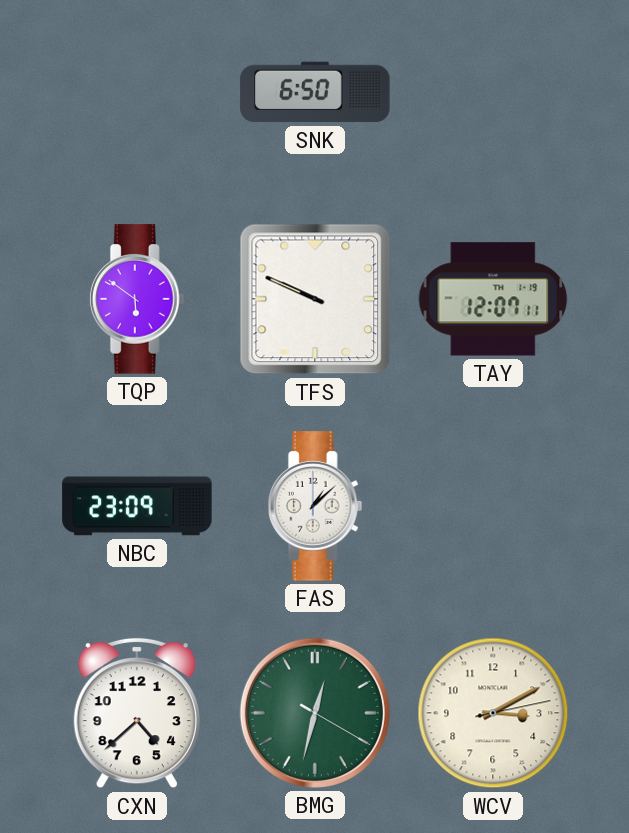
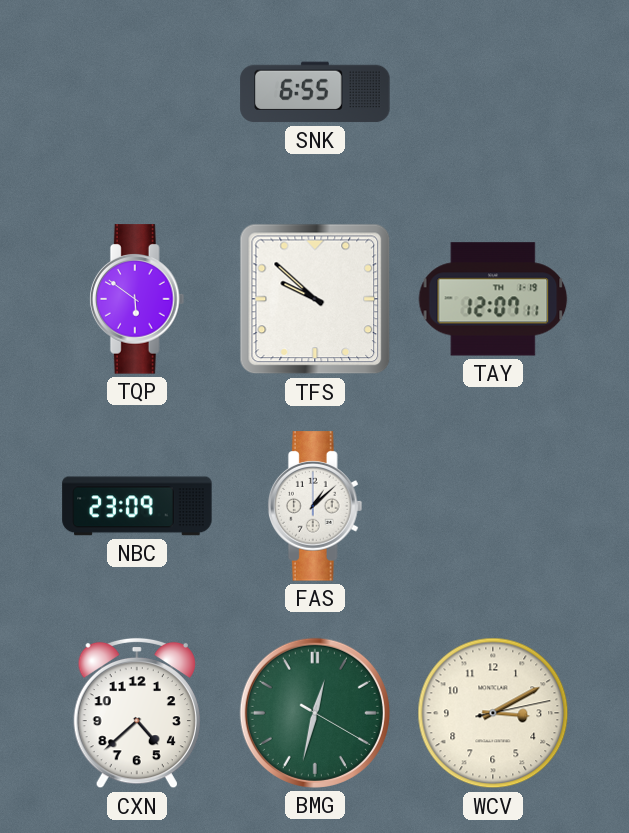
SNK: 6:50 -> 6:55
TFS: 9:49 -> 9:52
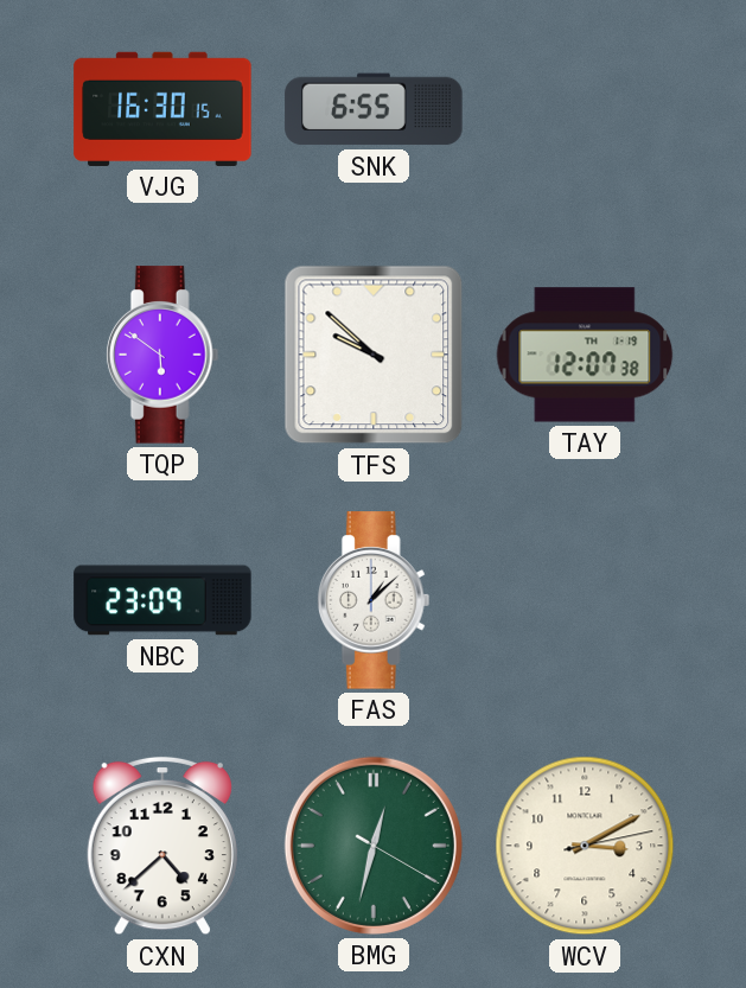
VJG: none -> 16:30
TAY: 12:07:11 -> 12:07:38
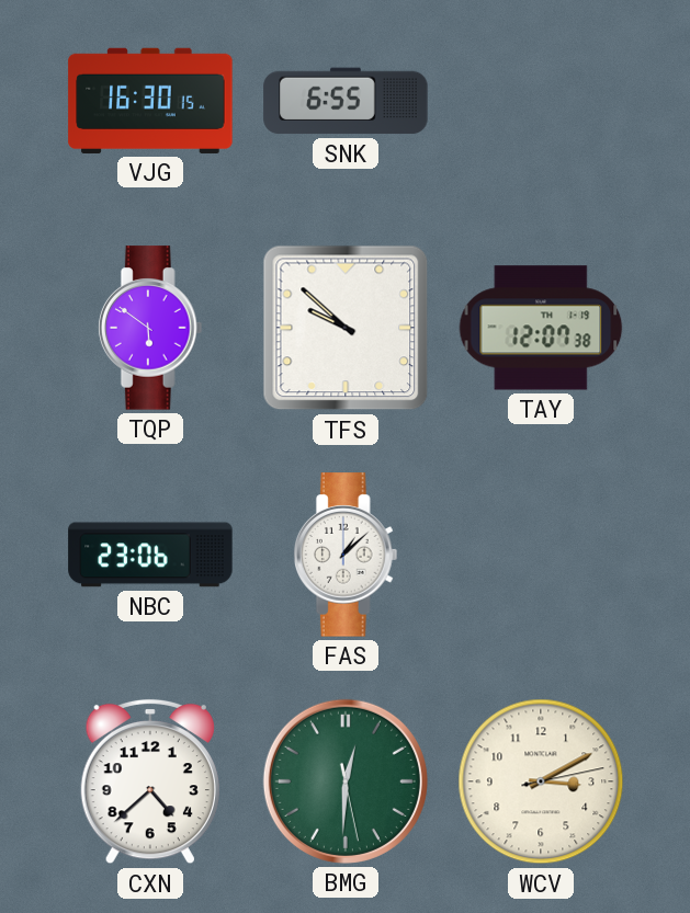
NBC: 23:09 -> 23:06
BMG: 12:32 -> 12:30
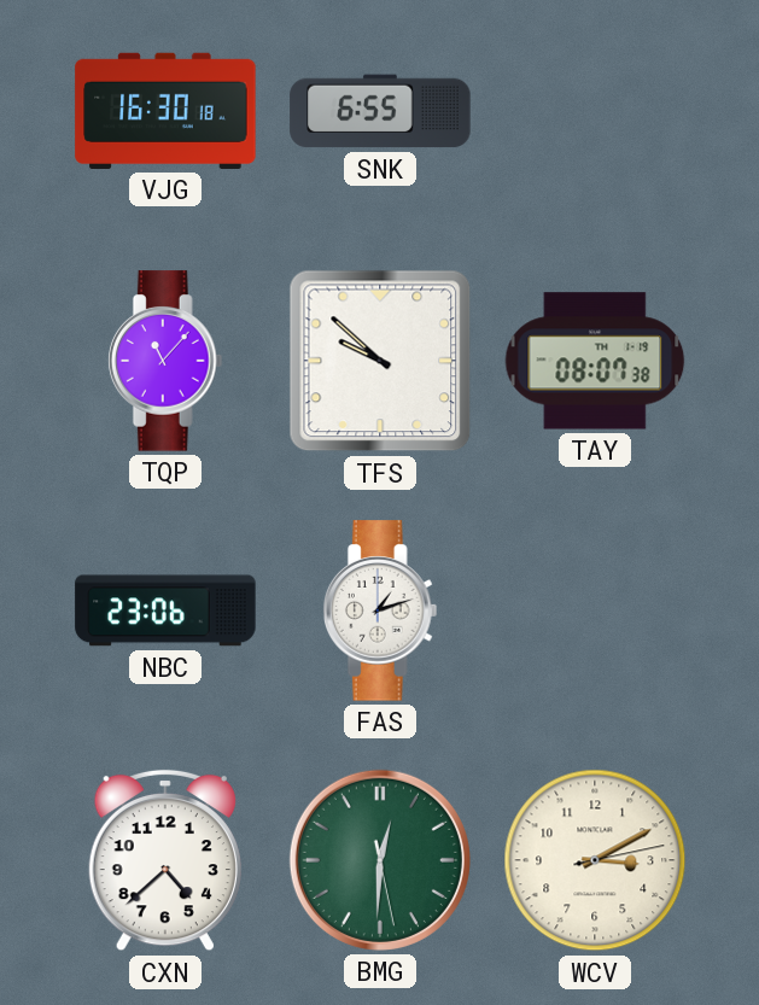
VJG: 16:30:15 -> 16:30:18
TQP: 5:51 -> 11:07
TAY: 12:07 -> 08:07
FAS: 1:08 -> 1:12
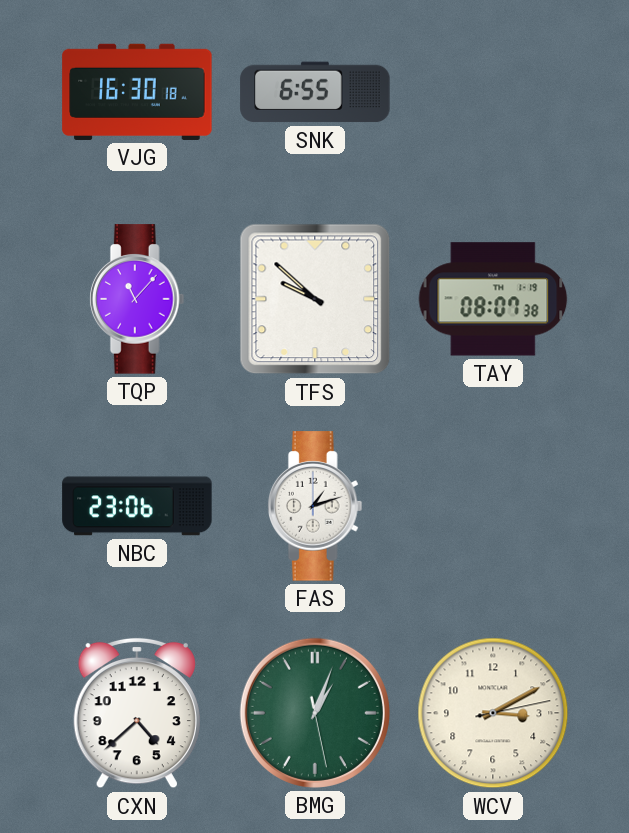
BMG: 12:30 -> 1:03
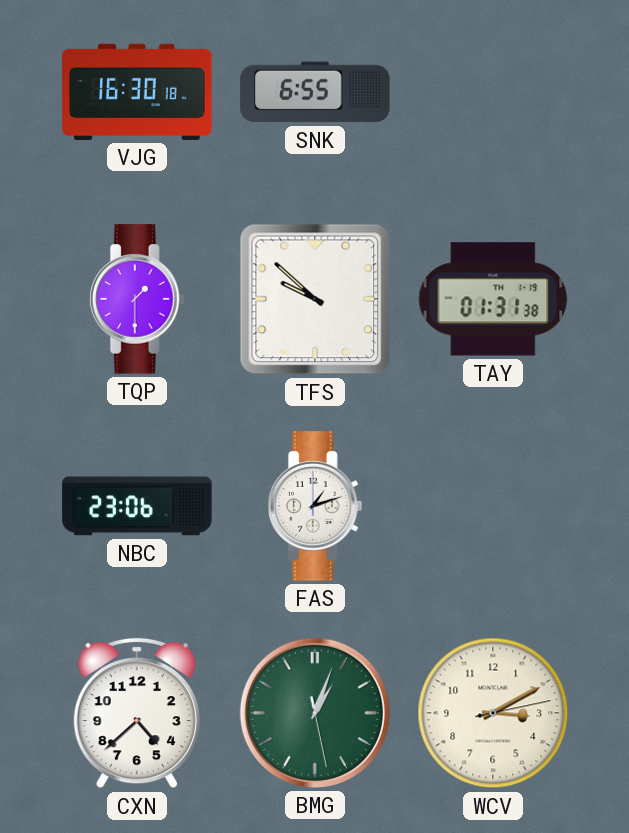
TQP: 11:07 -> 1:30
TAY: 08:07 -> 01:31
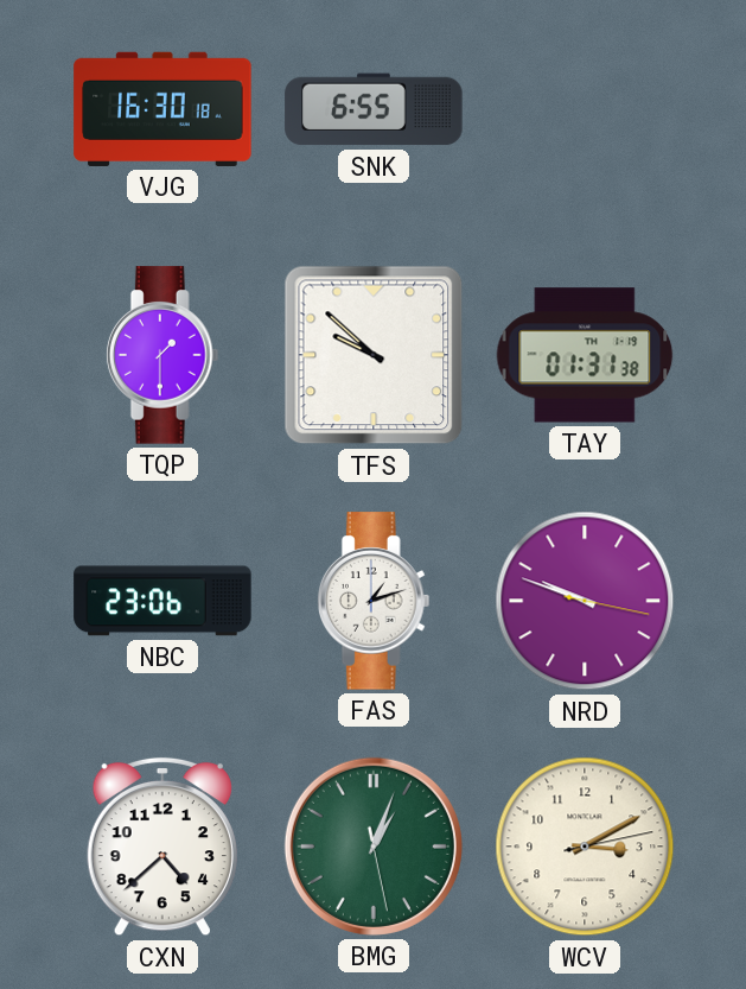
NRD: none -> 9:48
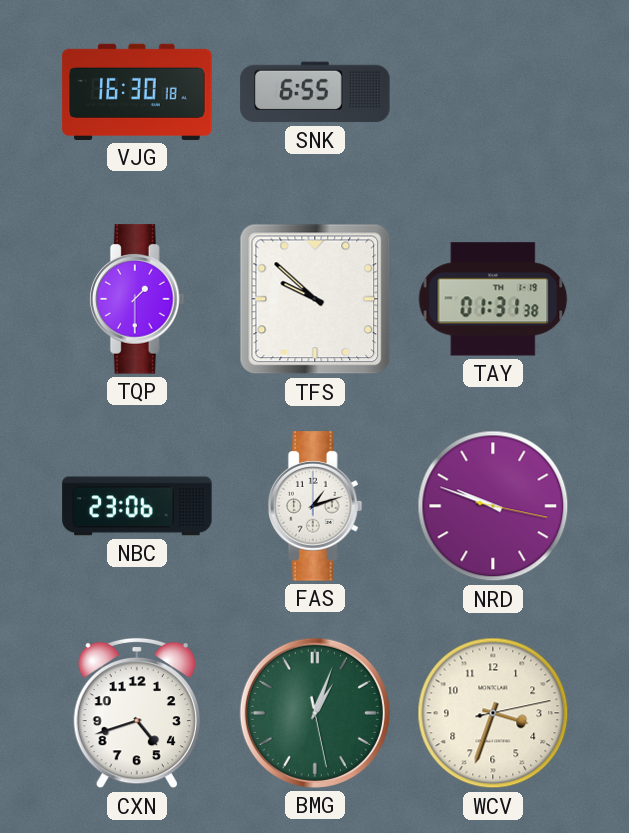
CXN: 4:38 -> 4:42
WCV: 3:10 -> 3:33
